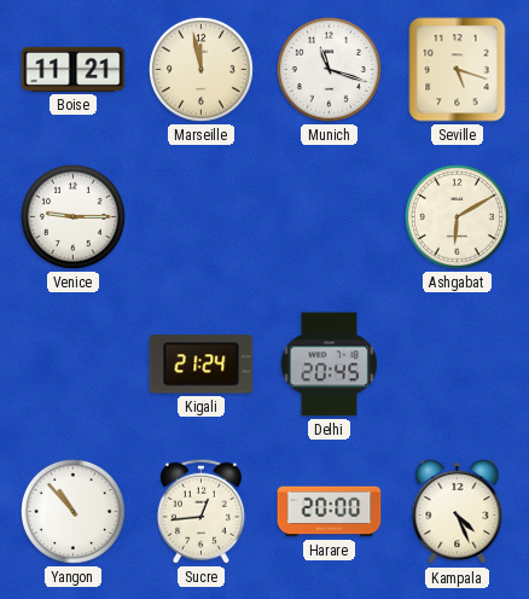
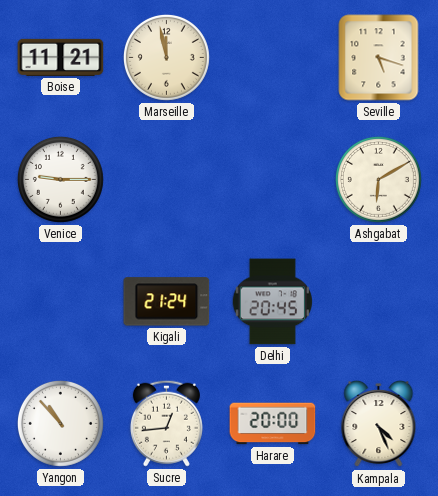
Munich: 11:18 -> none
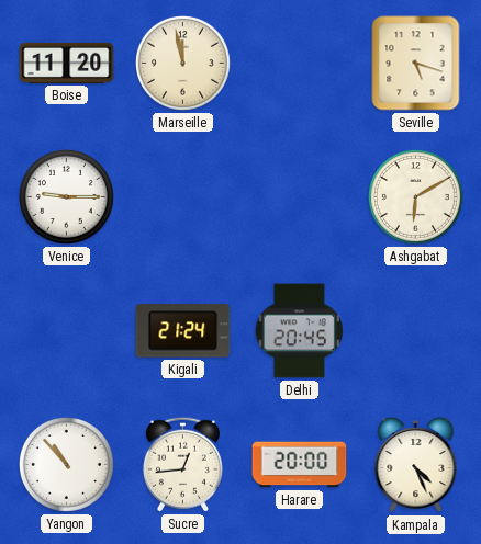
Boise: 11:21 -> 11:20
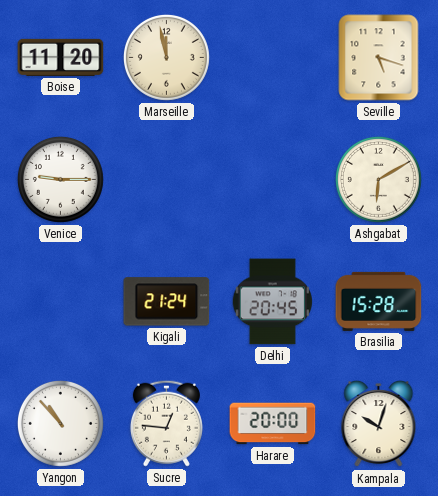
Brasilia: none -> 15:28
Sucre: 12:44 -> 12:46
Kampala: 4:26 -> 10:03
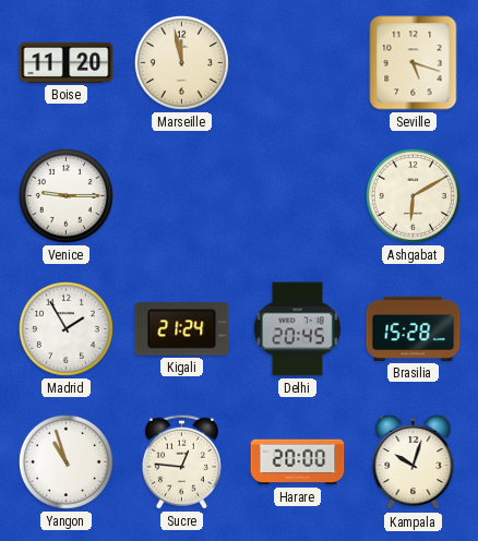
Madrid: none -> 1:55
Yangon: 10:53 -> 10:57
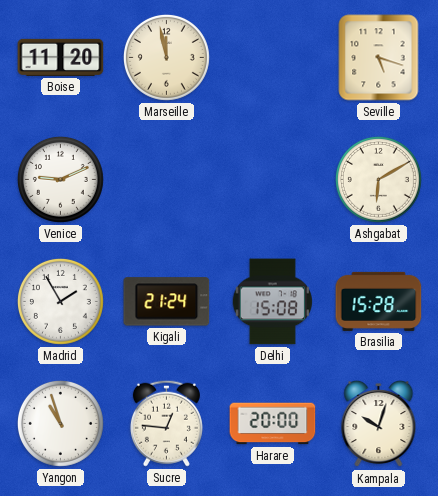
Venice: 9:15 -> 9:11
Delhi: 20:45 -> 15:08
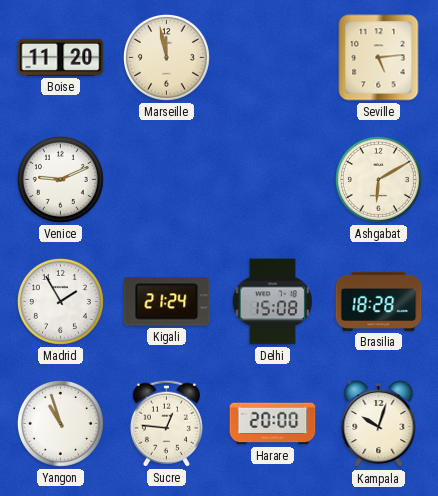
Seville: 5:18 -> 5:14
Brasilia: 15:28 -> 18:28
